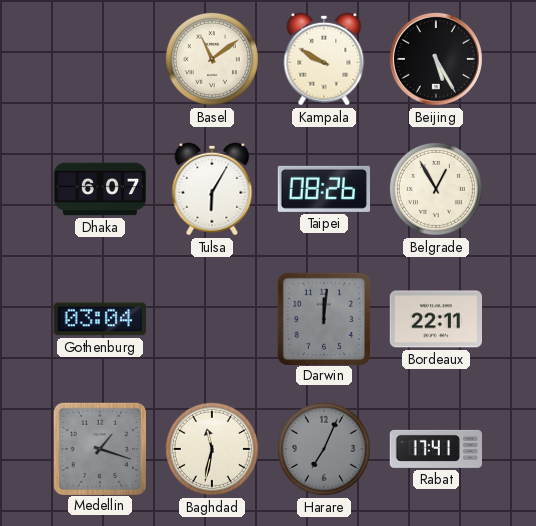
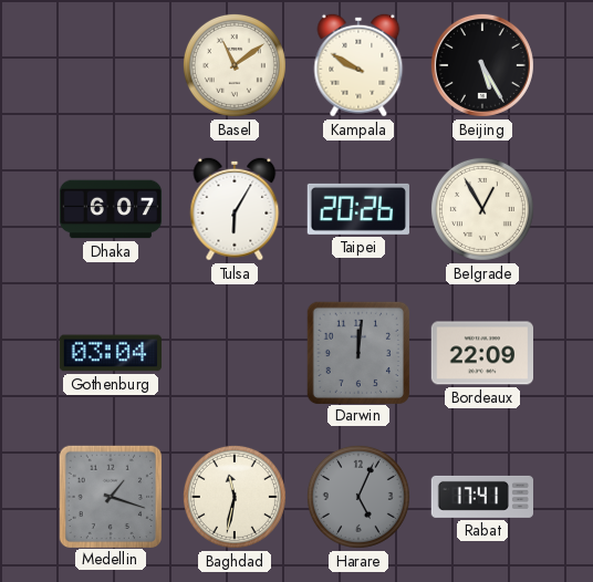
Taipei: 08:26 -> 20:26
Bordeaux: 22:11 -> 22:09
Harare: 7:04 -> 5:04
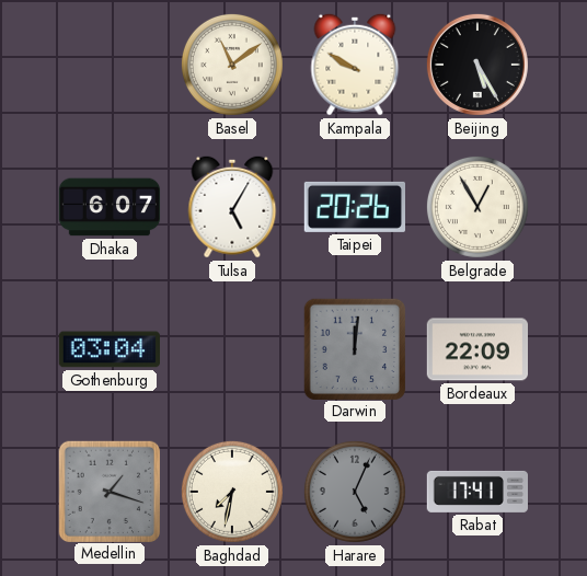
Tulsa: 6:05 -> 5:05
Baghdad: 11:32 -> 7:32
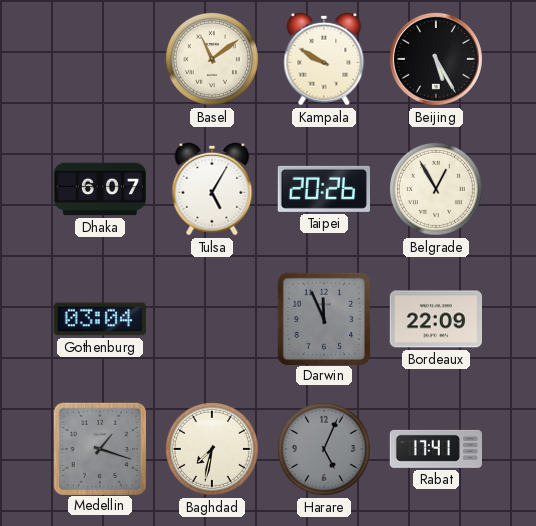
Darwin: 12:01 -> 11:56
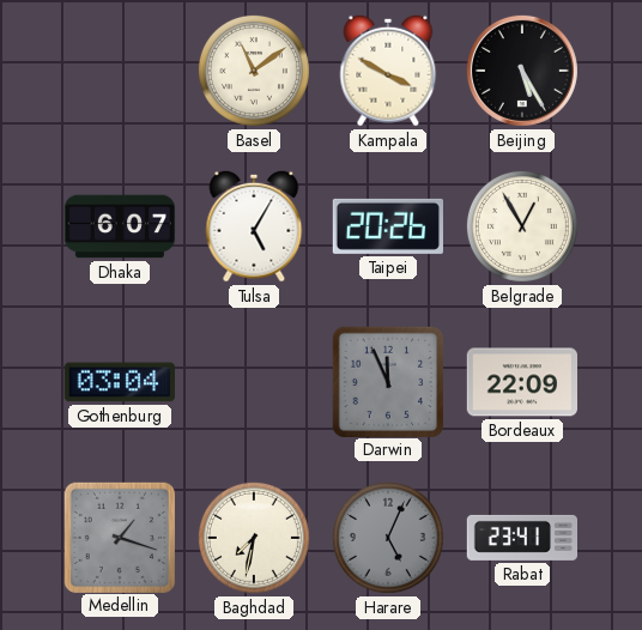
Kampala: 9:50 -> 3:50
Rabat: 17:41 -> 23:41
